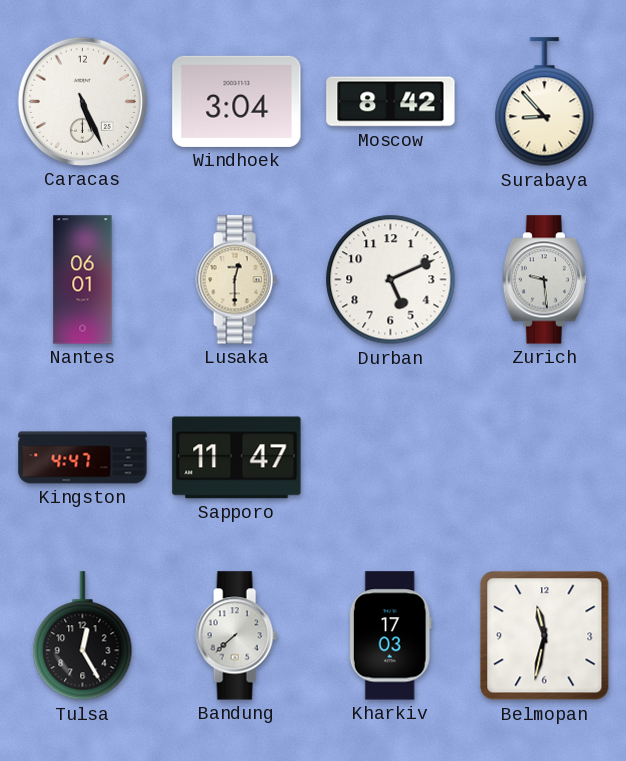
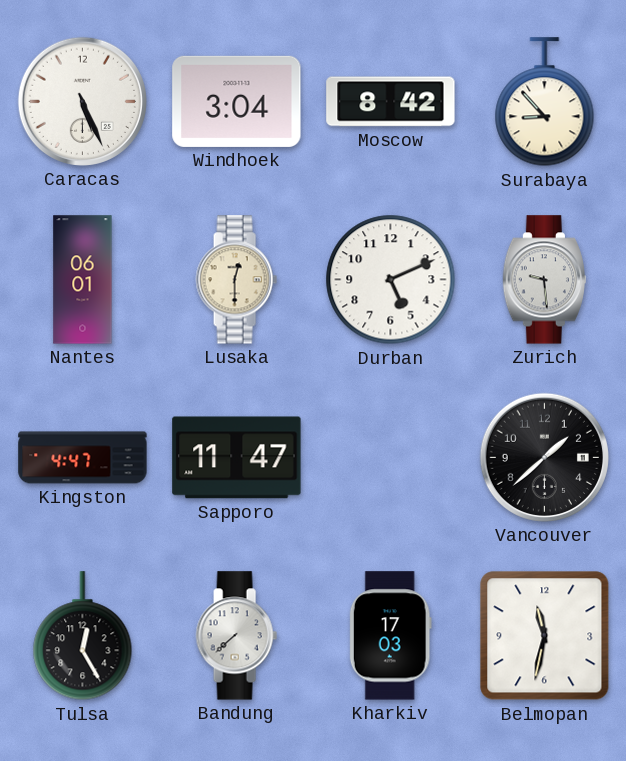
Vancouver: none -> 1:38
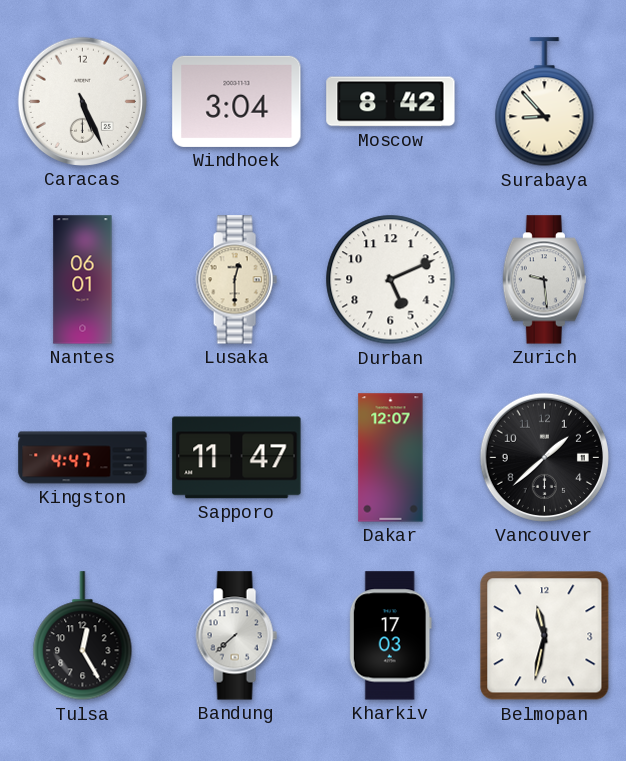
Dakar: none -> 12:07
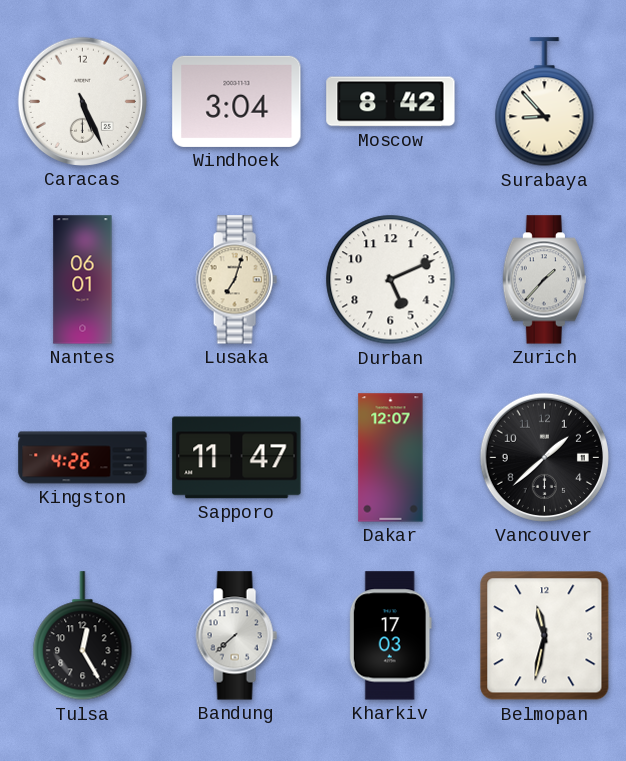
Lusaka: 12:30 -> 7:03
Zurich: 9:29 -> 1:37
Kingston: 4:47 -> 4:26
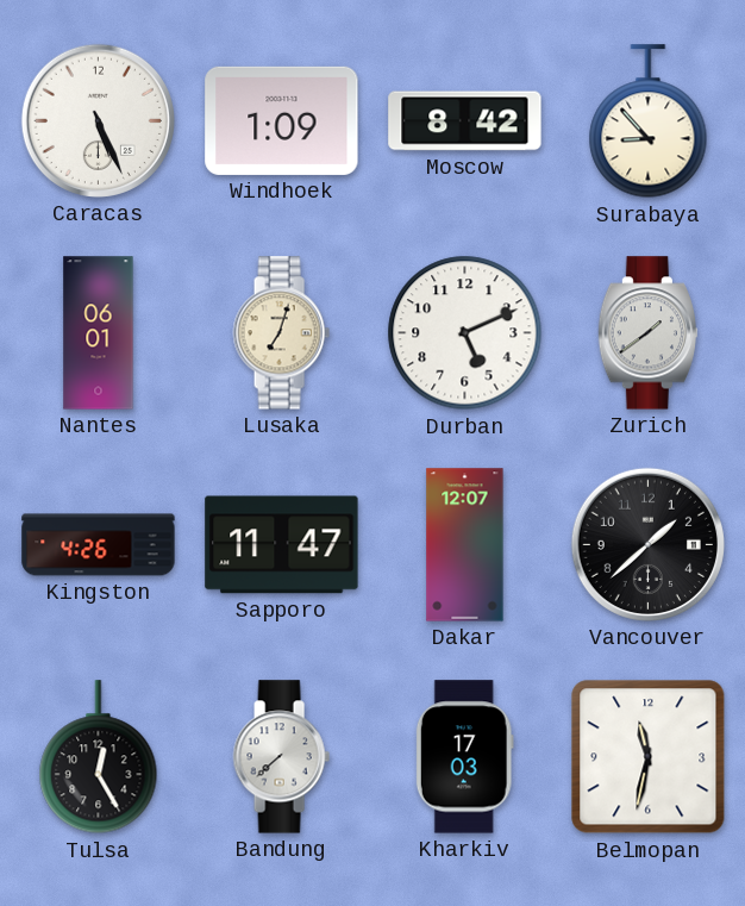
Windhoek: 3:04 -> 1:09
Zurich: 1:37 -> 1:39
